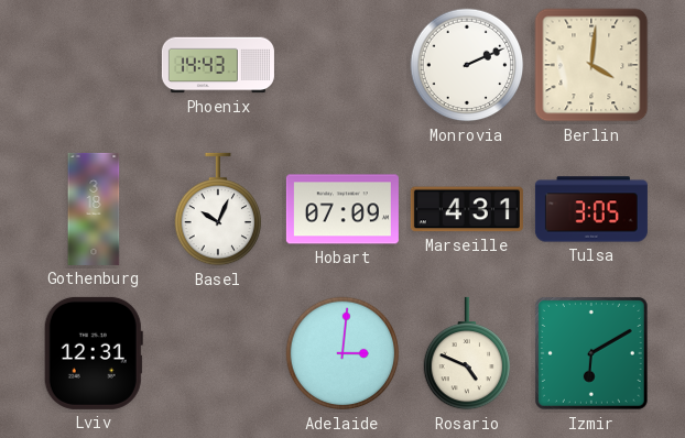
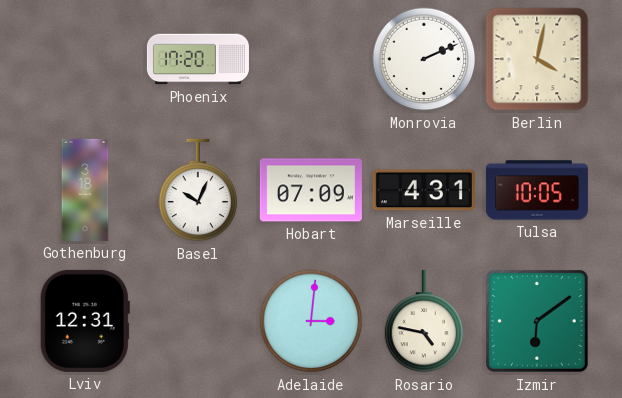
Phoenix: 14:43 -> 17:20
Berlin: 4:01 -> 4:02
Tulsa: 3:05 -> 10:05
Rosario: 4:49 -> 4:47
Izmir: 6:10 -> 6:09
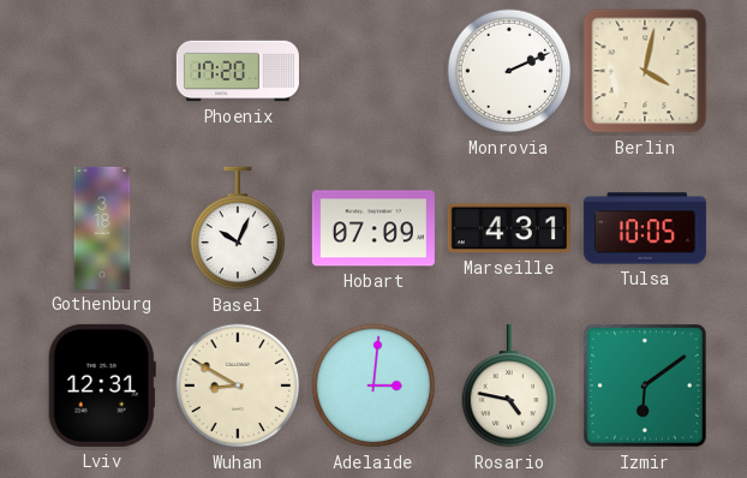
Wuhan: none -> 8:50
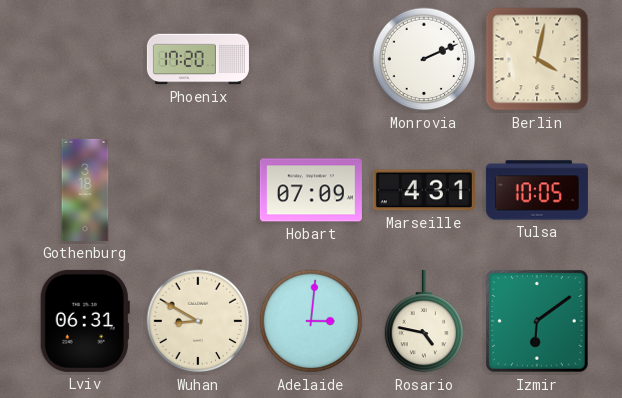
Basel: 10:04 -> none
Lviv: 12:31 -> 06:31
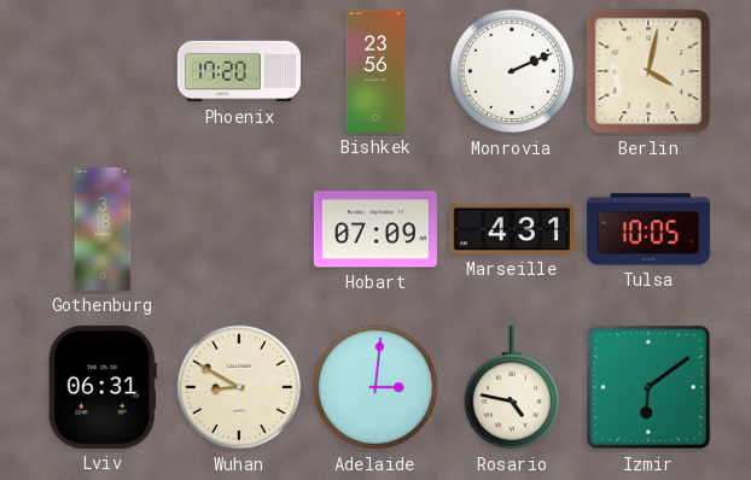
Bishkek: none -> 23:56
